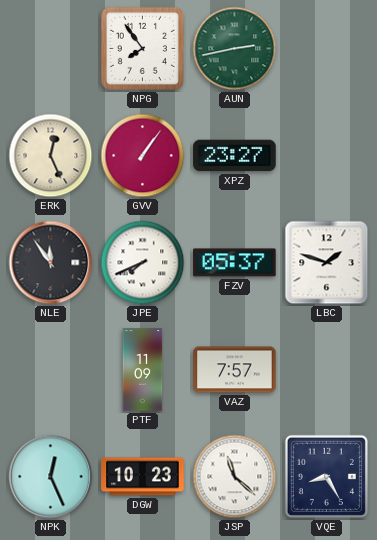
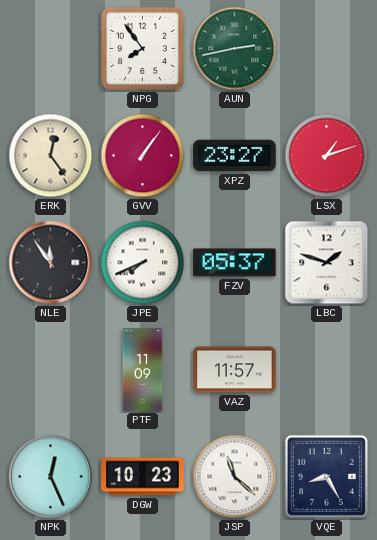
ERK: 12:26 -> 12:24
LSX: none -> 1:12
VAZ: 7:57 -> 11:57
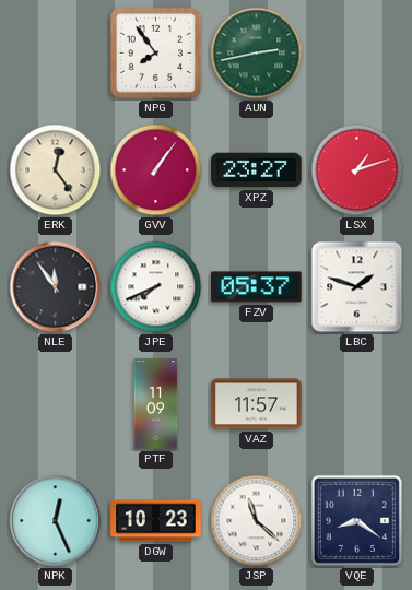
VQE: 8:25 -> 8:21
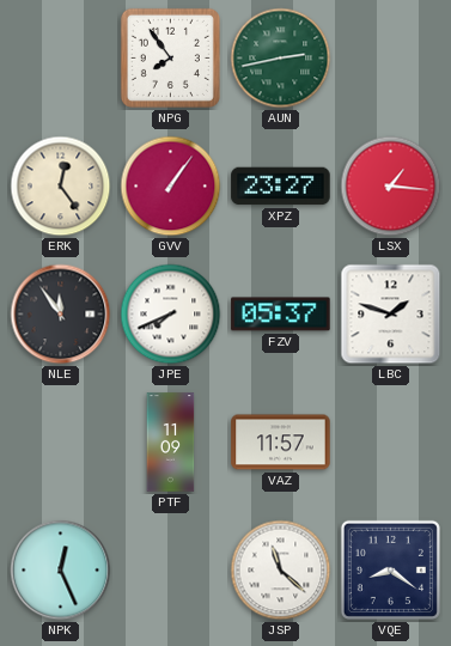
LSX: 1:12 -> 1:16
DGW: 10:23 -> none
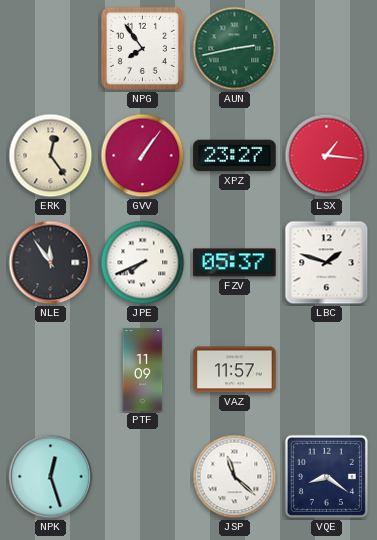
NPK: 12:26 -> 12:27
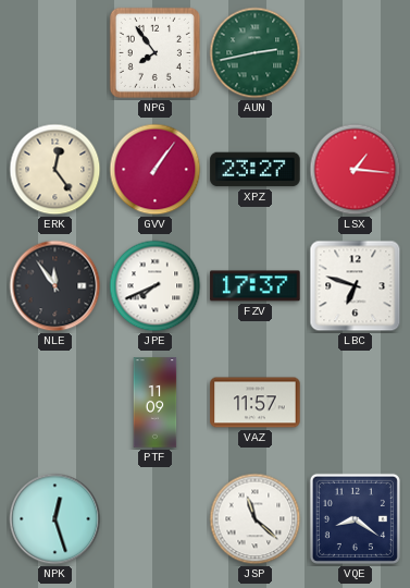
FZV: 05:37 -> 17:37
LBC: 1:48 -> 6:48
